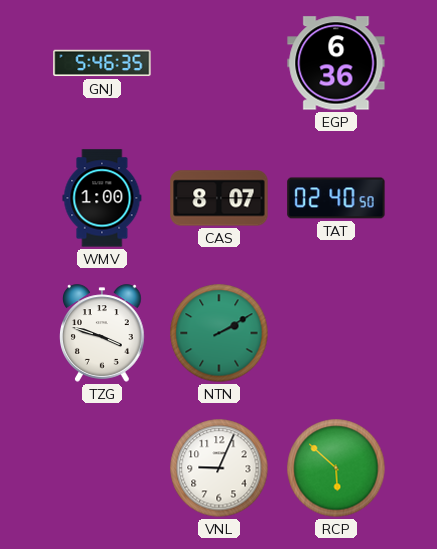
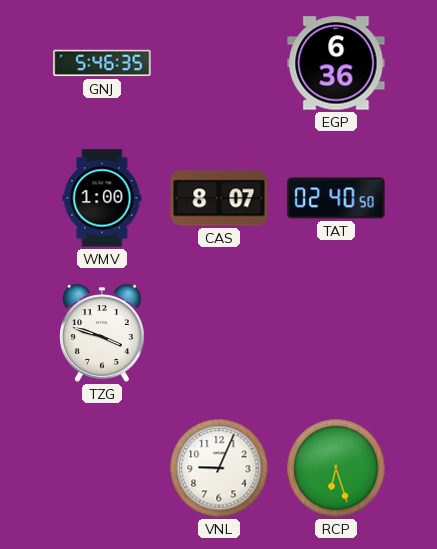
NTN: 2:10 -> none
RCP: 5:52 -> 6:27
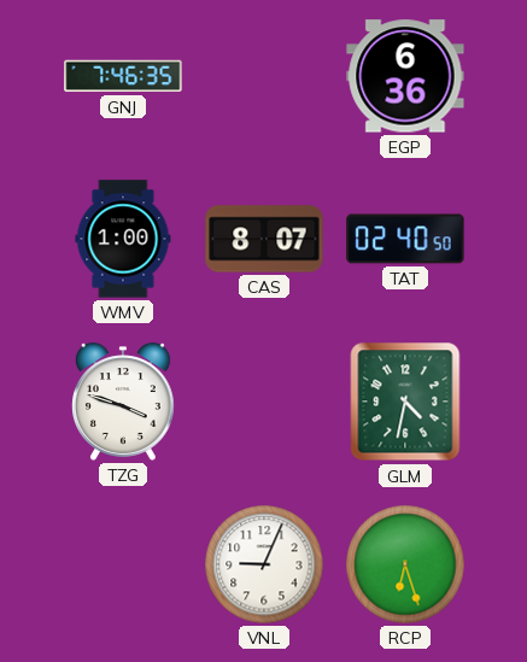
GNJ: 5:46 -> 7:46
GLM: none -> 4:32
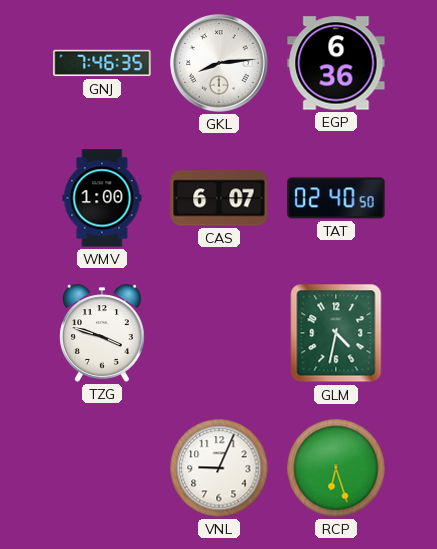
GKL: none -> 8:14
CAS: 8:07 -> 6:07
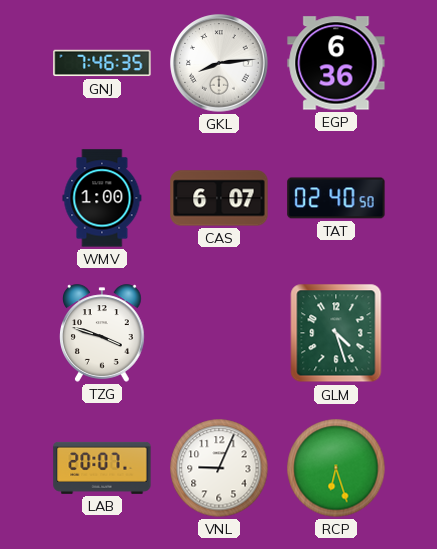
GLM: 4:32 -> 4:27
LAB: none -> 20:07
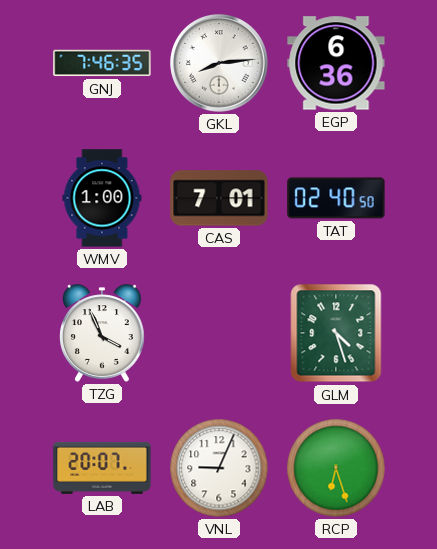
CAS: 6:07 -> 7:01
TZG: 3:48 -> 3:56
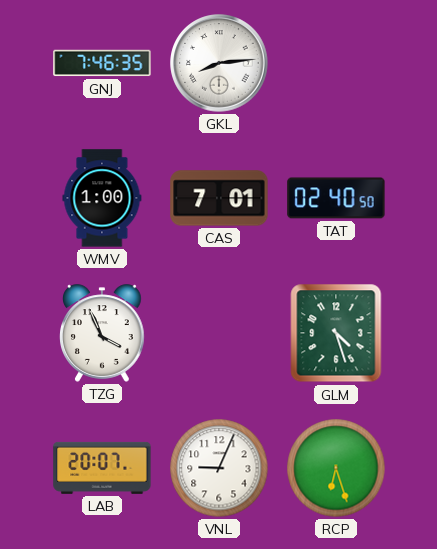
EGP: 6:36 -> none
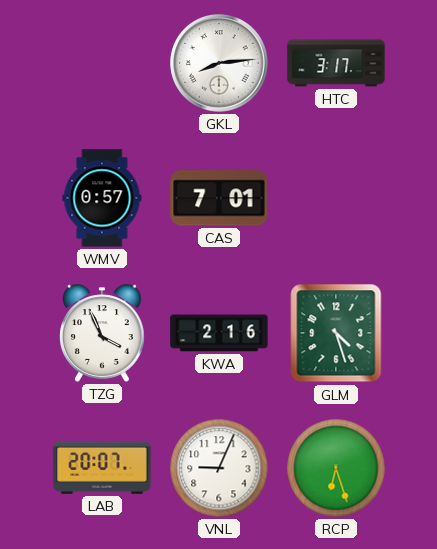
GNJ: 7:46 -> none
HTC: none -> 3:17
WMV: 1:00 -> 0:57
TAT: 02:40 -> none
KWA: none -> 2:16
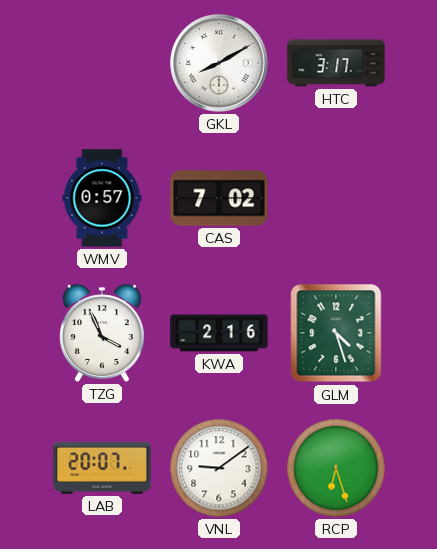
GKL: 8:14 -> 8:10
CAS: 7:01 -> 7:02
VNL: 9:04 -> 9:09
